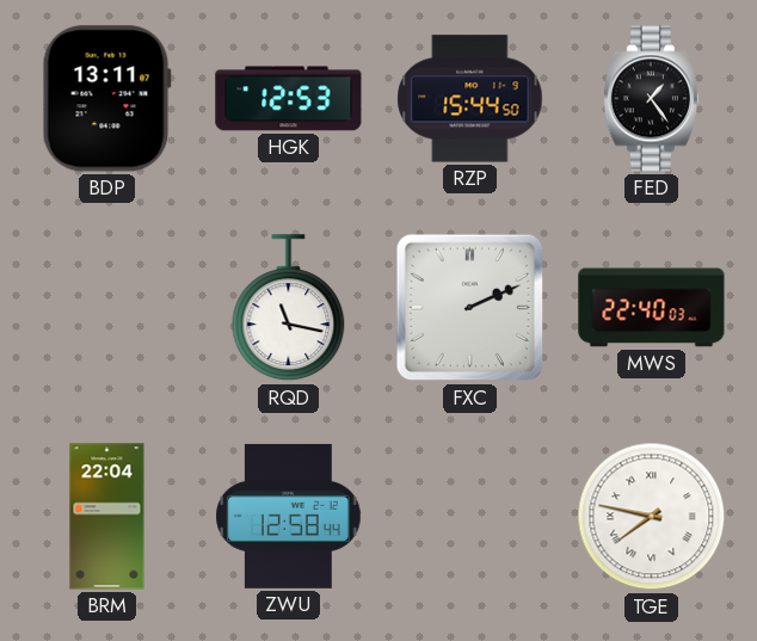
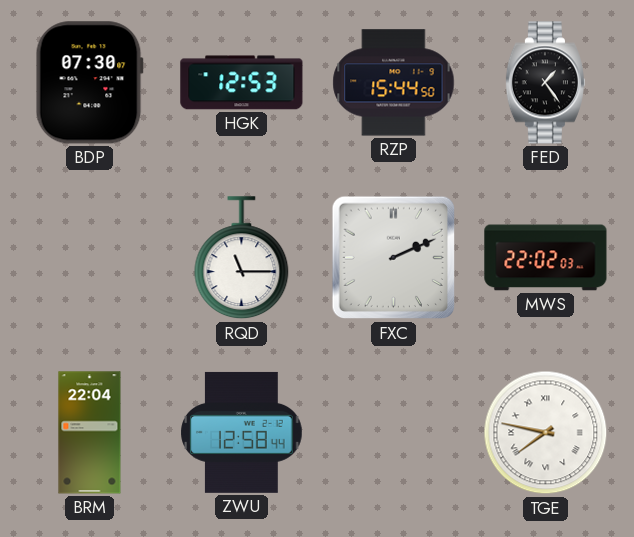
BDP: 13:11 -> 07:30
RQD: 11:17 -> 11:15
MWS: 22:40 -> 22:02
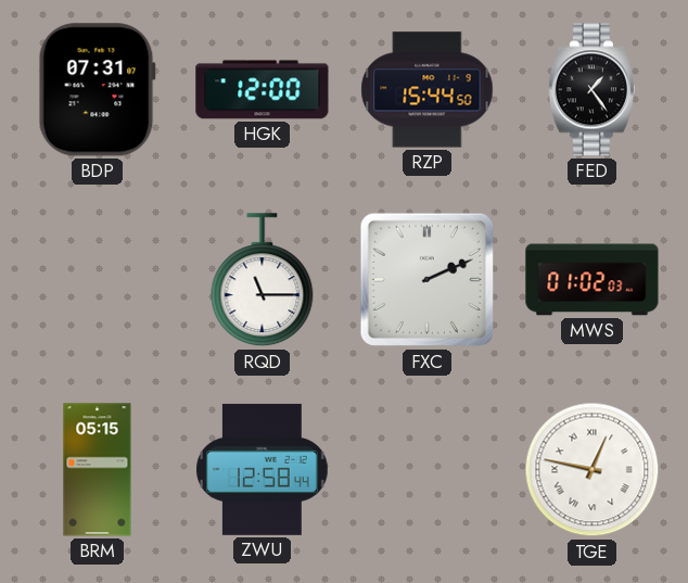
BDP: 07:30 -> 07:31
HGK: 12:53 -> 12:00
MWS: 22:02 -> 01:02
BRM: 22:04 -> 05:15
TGE: 7:47 -> 12:47
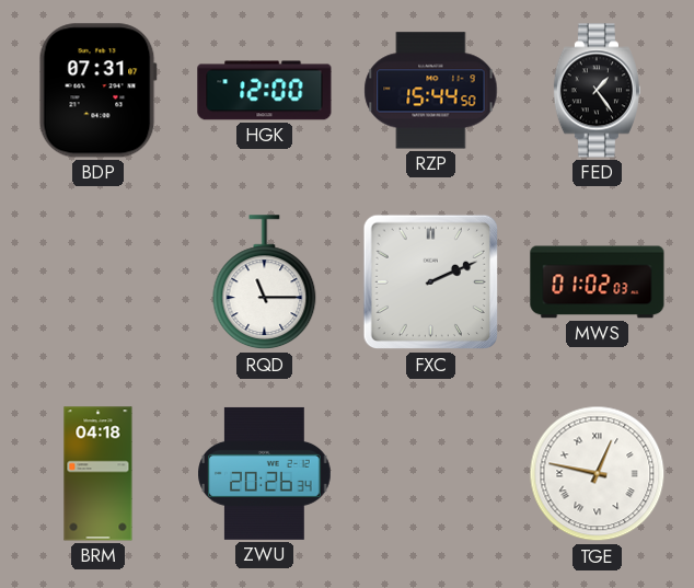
BRM: 05:15 -> 04:18
ZWU: 12:58 -> 20:26
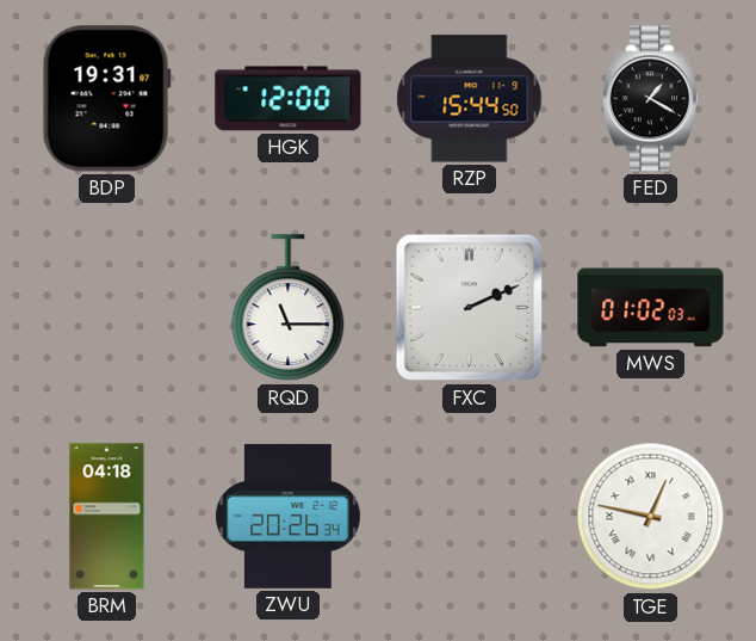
BDP: 07:31 -> 19:31
FED: 1:24 -> 1:20
